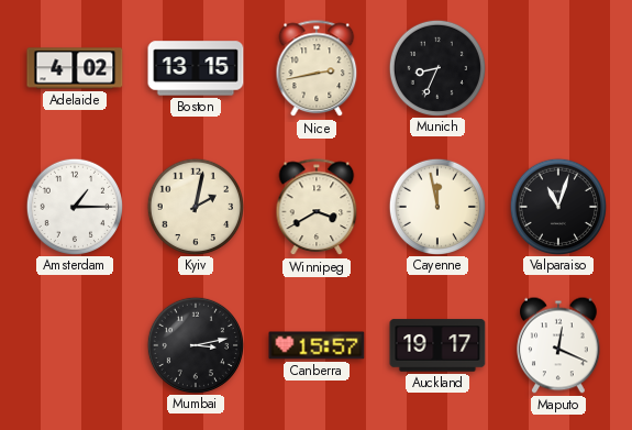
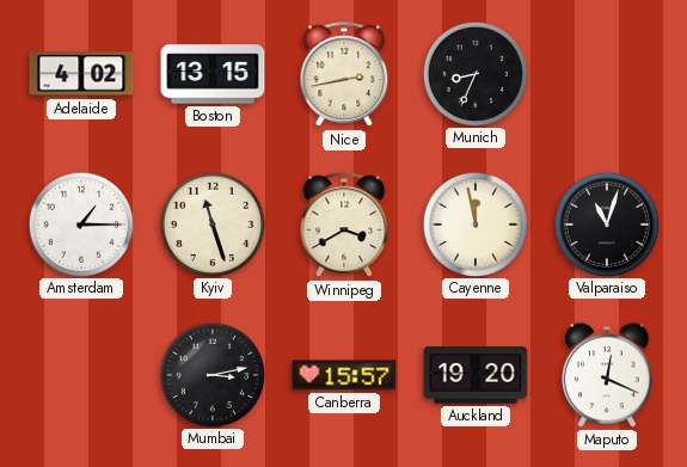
Kyiv: 2:02 -> 11:27
Auckland: 19:17 -> 19:20
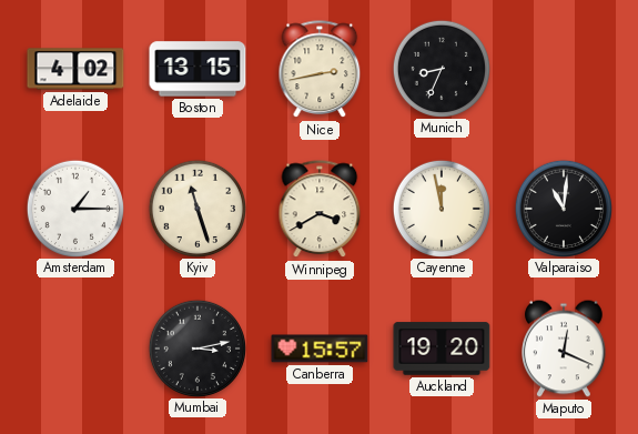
Valparaiso: 11:03 -> 11:01
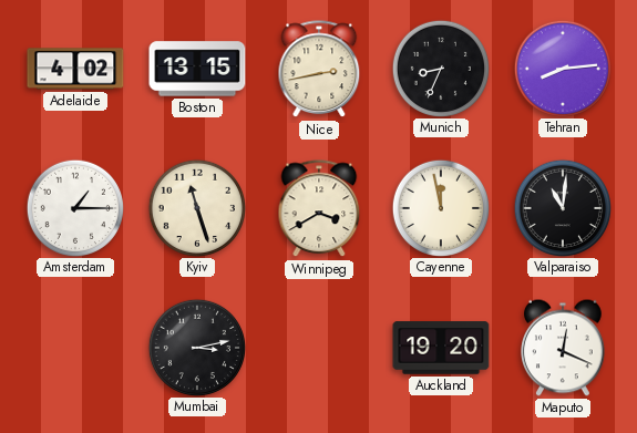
Tehran: none -> 8:14
Canberra: 15:57 -> none
